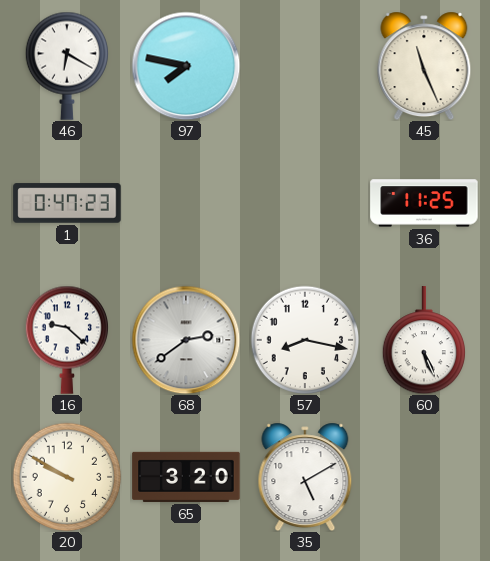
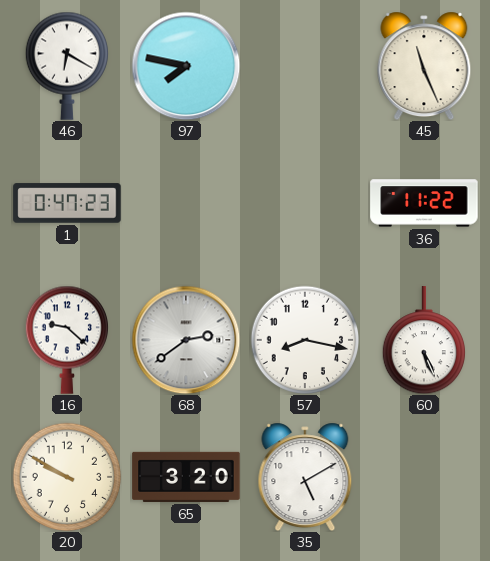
36: 11:25 -> 11:22
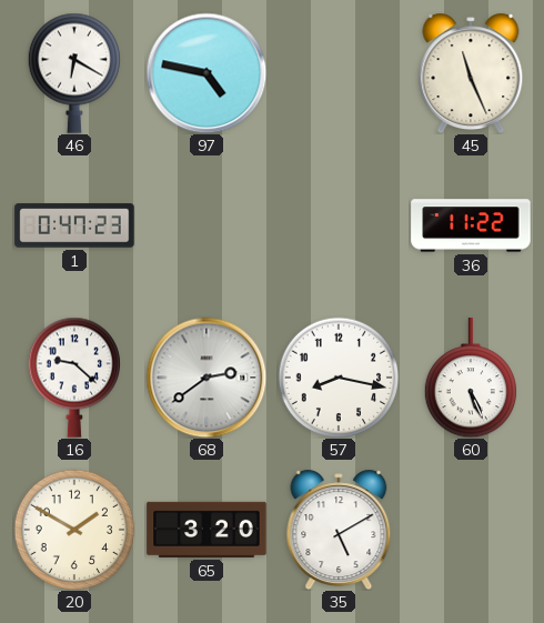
97: 7:47 -> 4:47
20: 9:50 -> 1:50
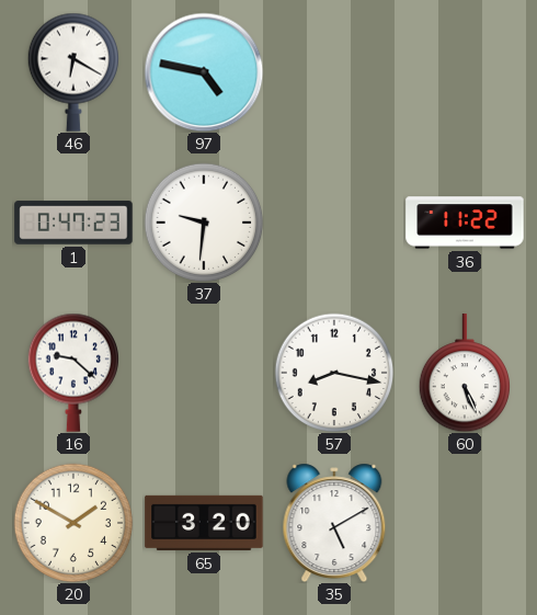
45: 11:26 -> none
37: none -> 9:31
68: 2:39 -> none
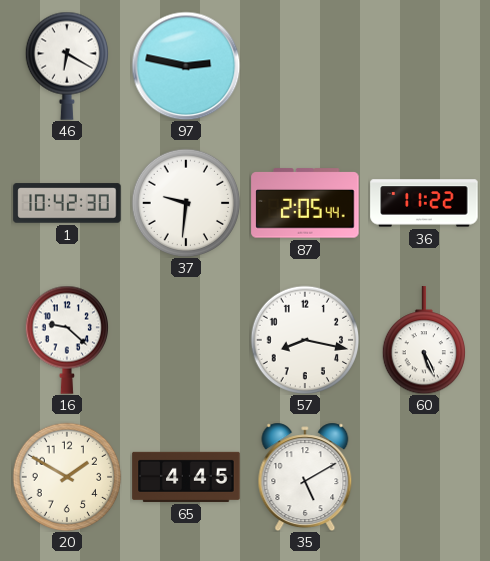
97: 4:47 -> 2:47
1: 0:47 -> 10:42
87: none -> 2:05
65: 3:20 -> 4:45
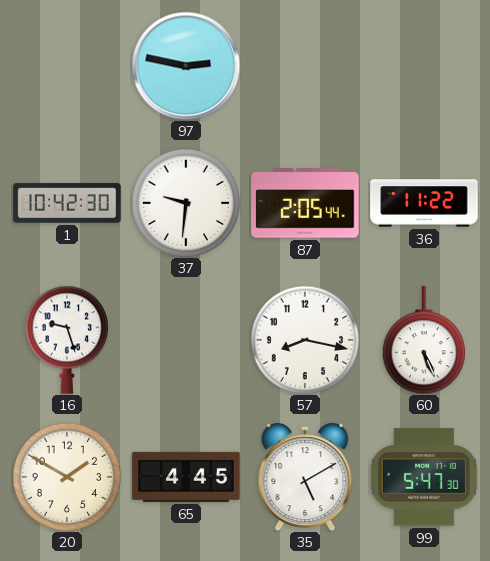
46: 6:20 -> none
16: 9:22 -> 9:27
99: none -> 5:47
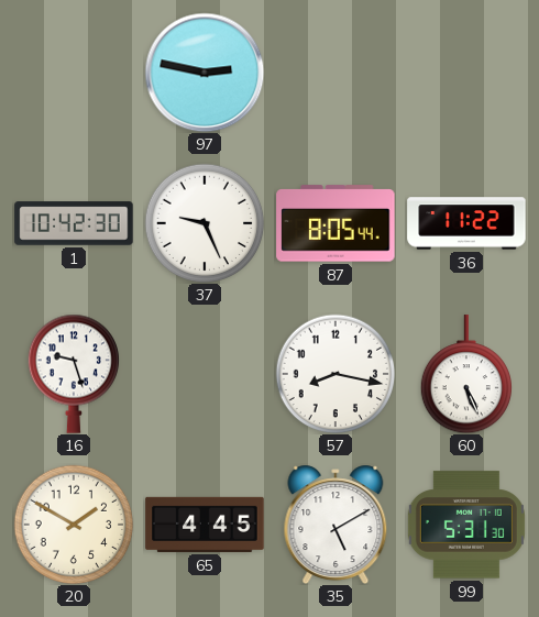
37: 9:31 -> 9:26
87: 2:05 -> 8:05
99: 5:47 -> 5:31
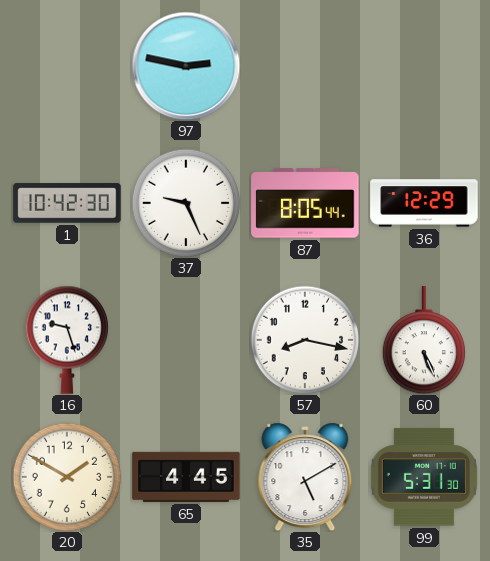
36: 11:22 -> 12:29
